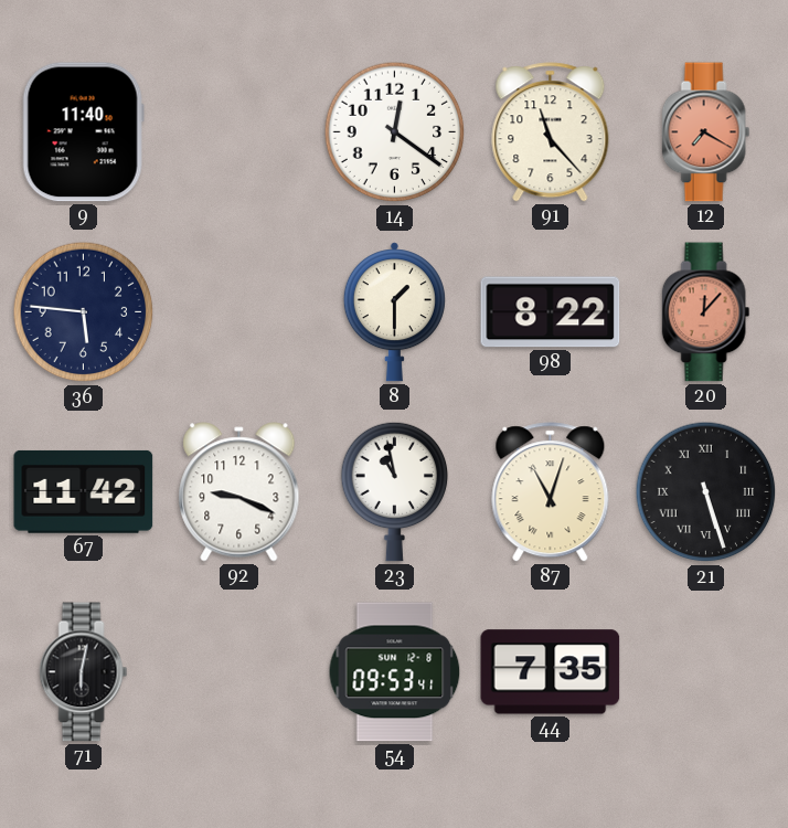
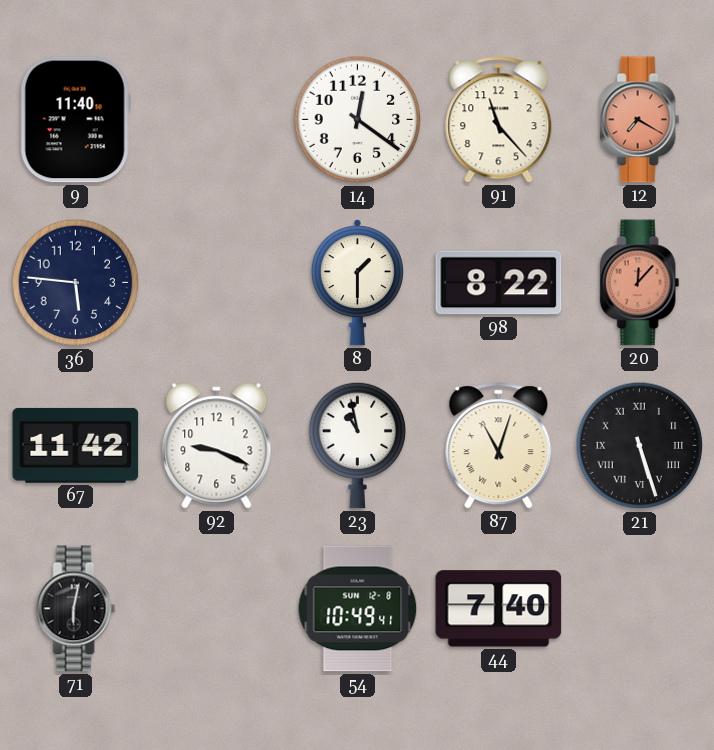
54: 09:53 -> 10:49
44: 7:35 -> 7:40
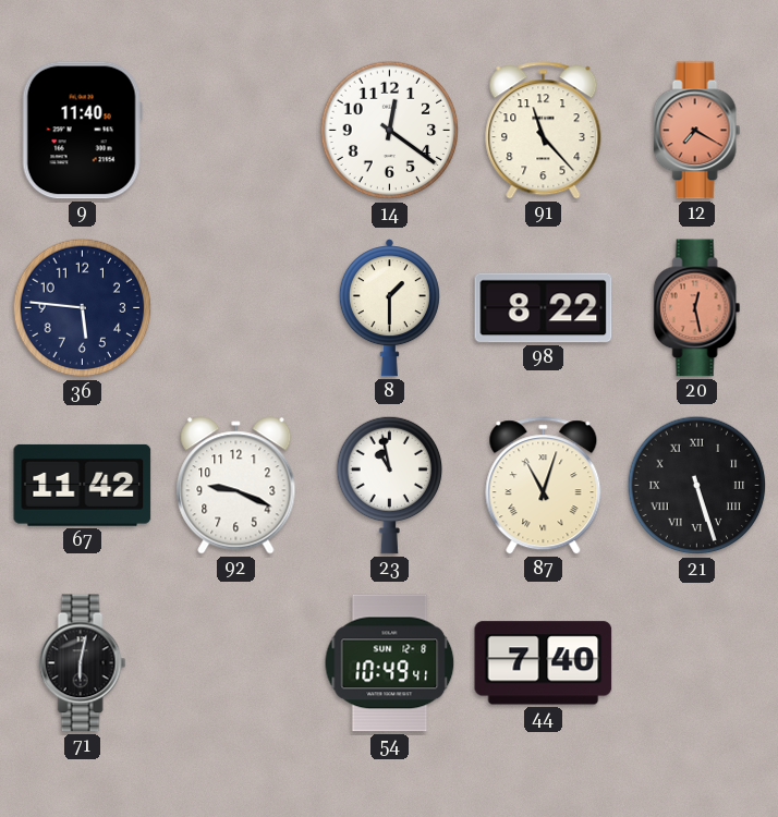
20: 12:07 -> 12:28
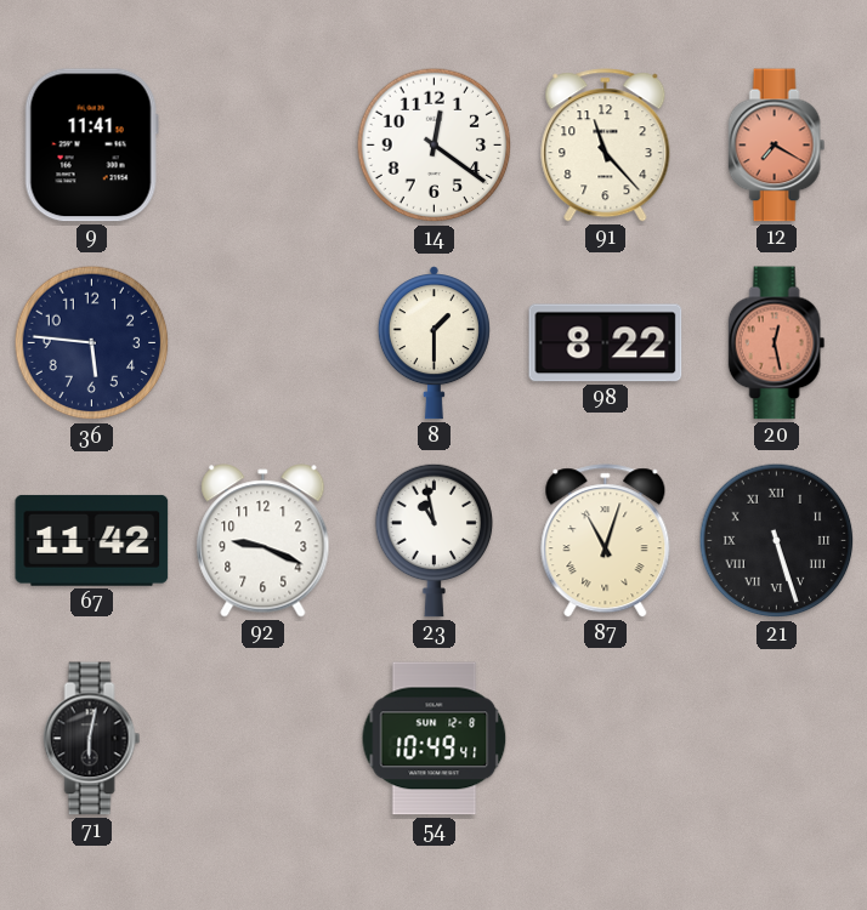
9: 11:40 -> 11:41
44: 7:40 -> none
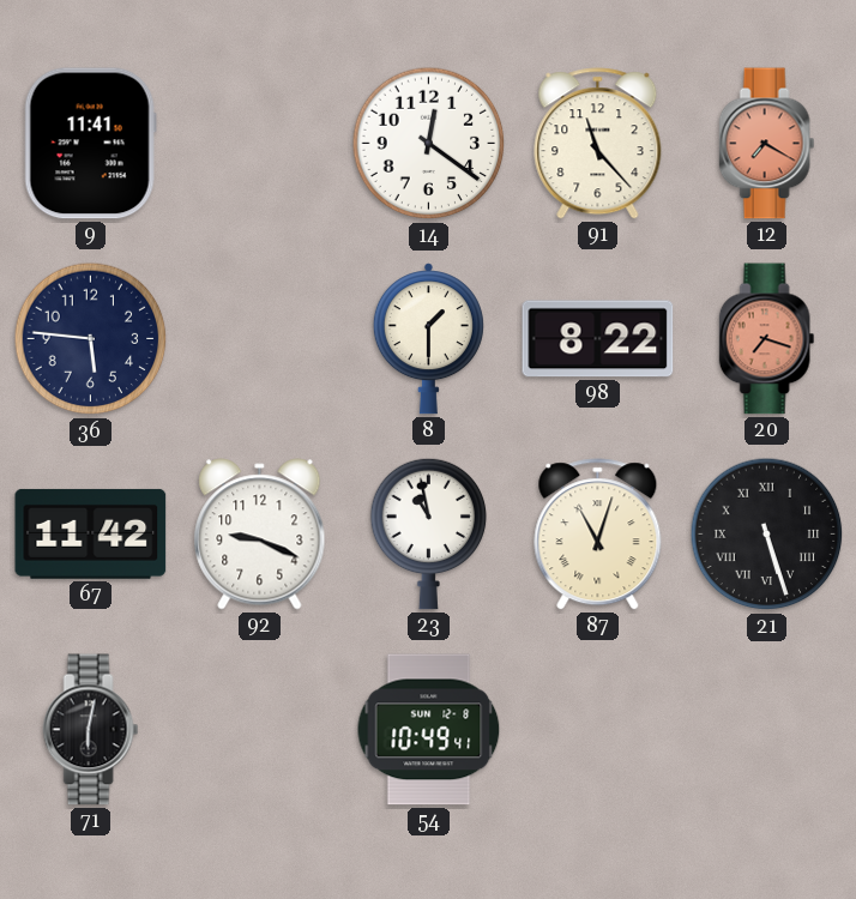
20: 12:28 -> 7:18
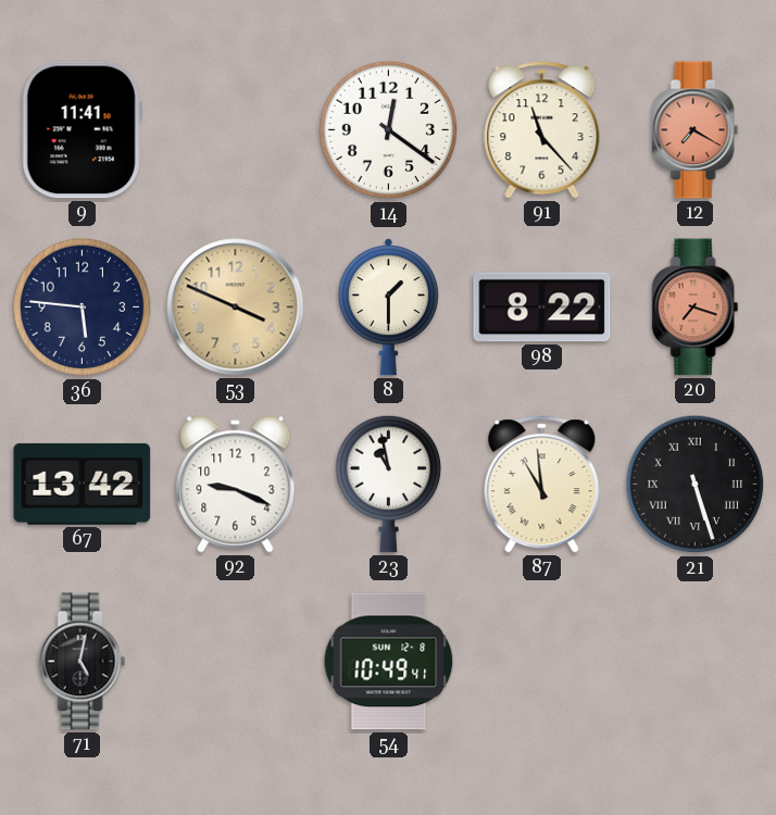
53: none -> 3:49
67: 11:42 -> 13:42
87: 11:03 -> 10:59
71: 6:02 -> 5:02
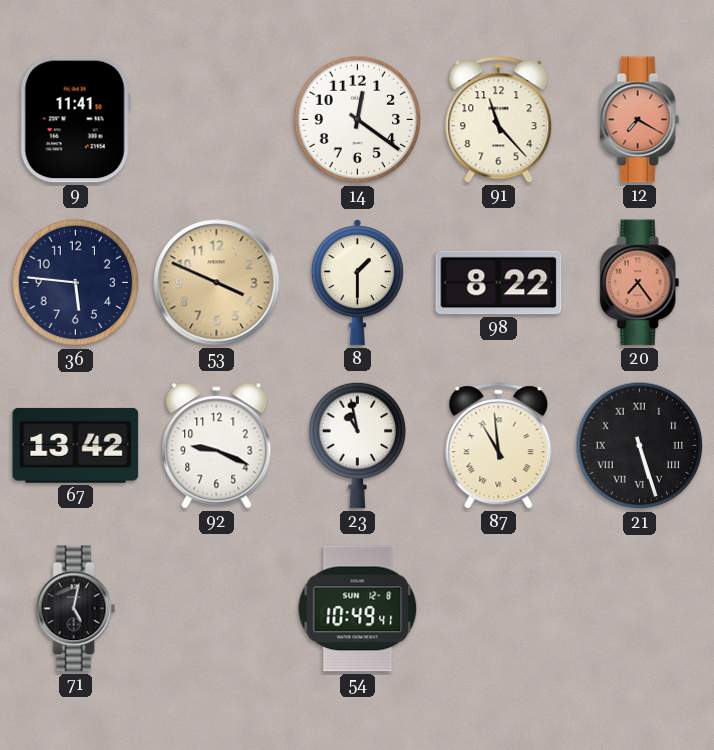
20: 7:18 -> 7:24
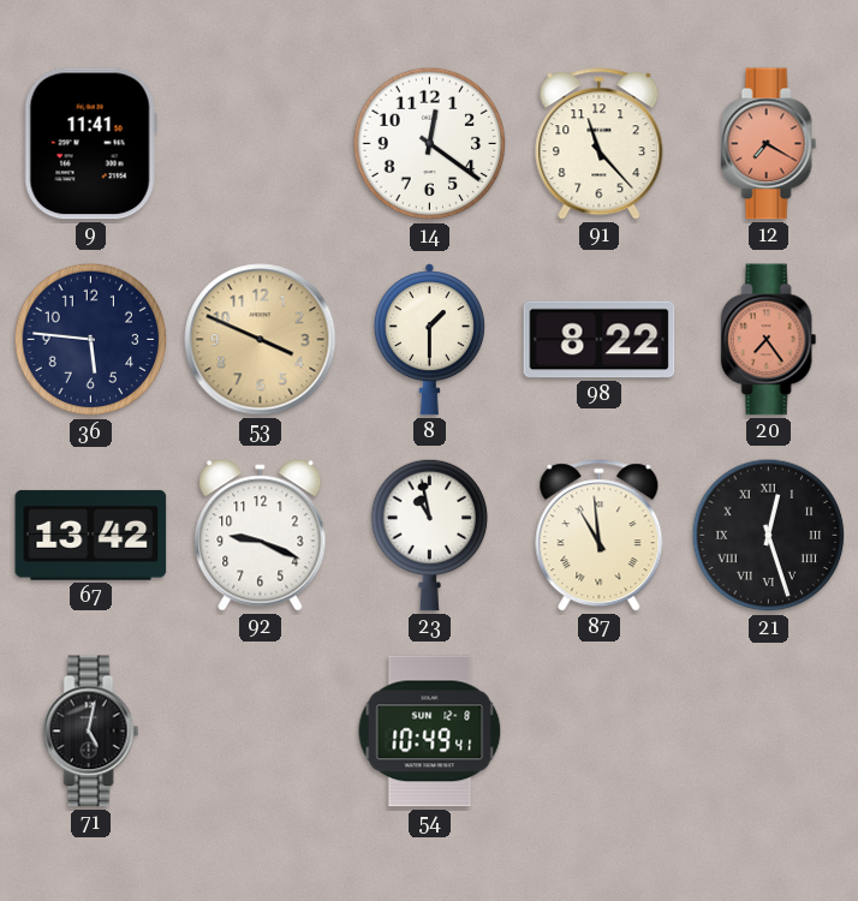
21: 5:27 -> 12:27
